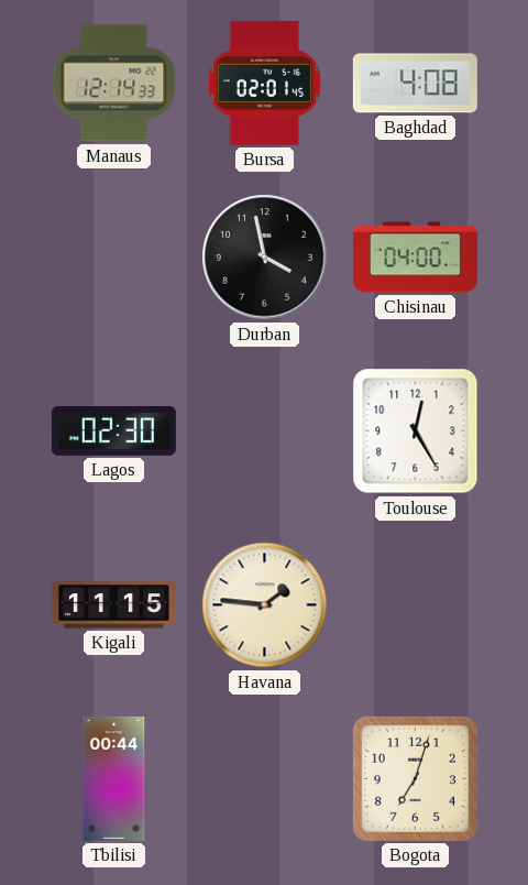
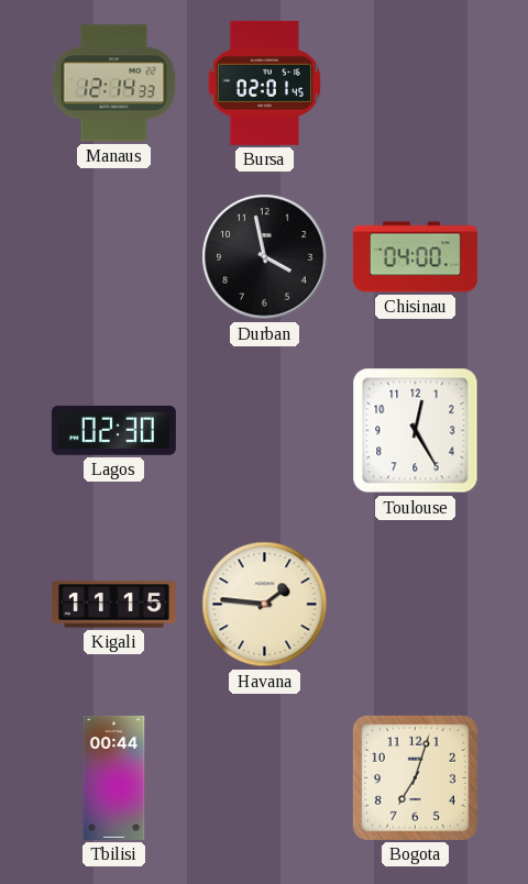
Baghdad: 4:08 -> none
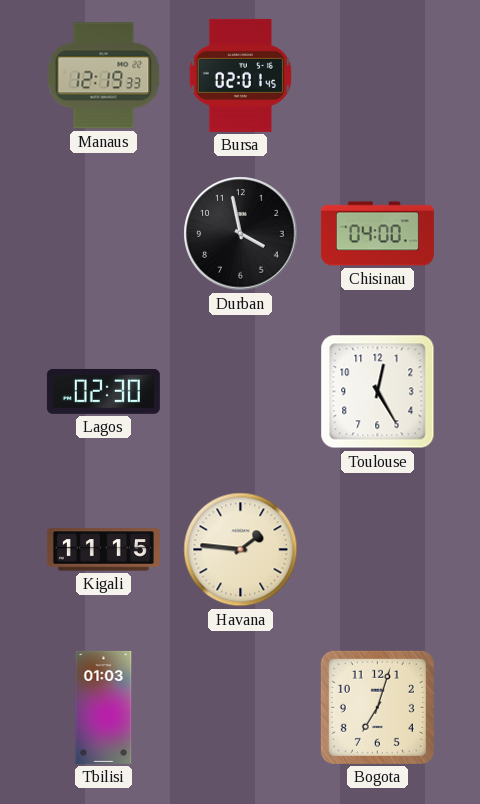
Manaus: 12:14 -> 12:19
Tbilisi: 00:44 -> 01:03
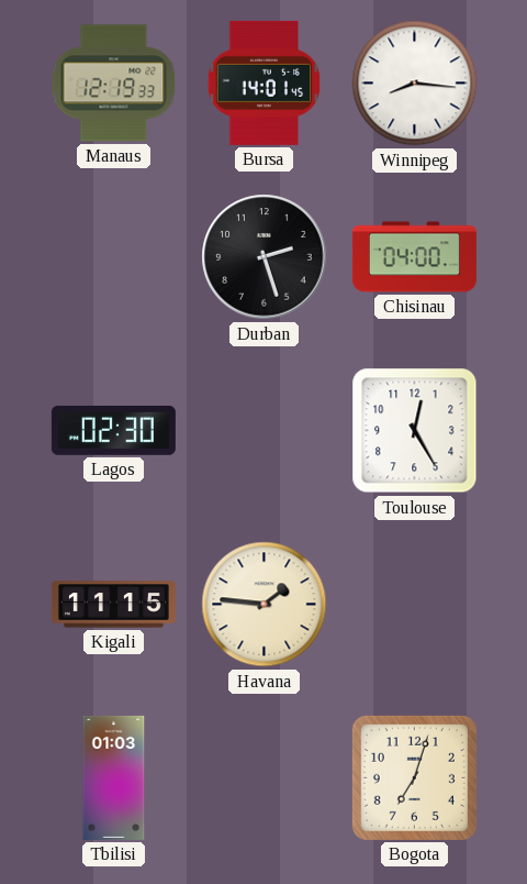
Bursa: 02:01 -> 14:01
Winnipeg: none -> 8:16
Durban: 3:58 -> 2:27
